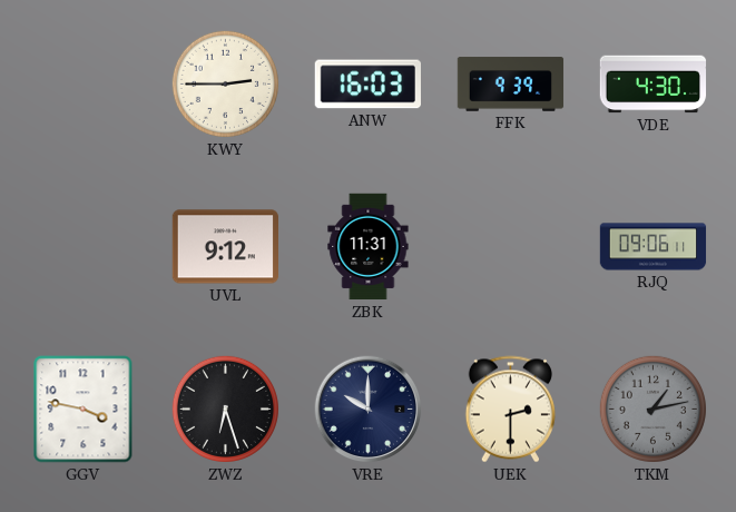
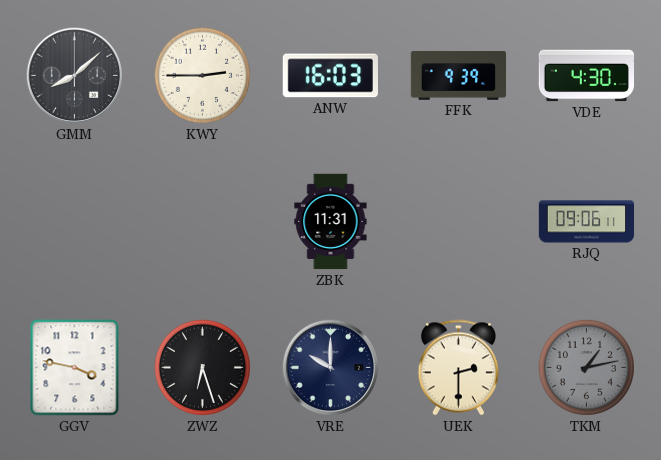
GMM: none -> 8:08
UVL: 9:12 -> none
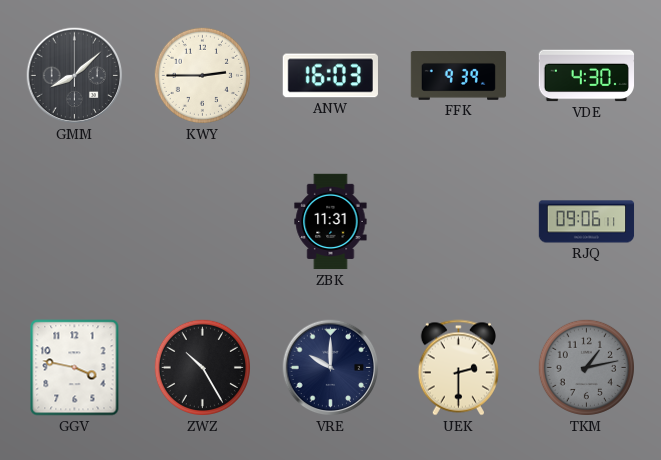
ZWZ: 6:27 -> 10:25
